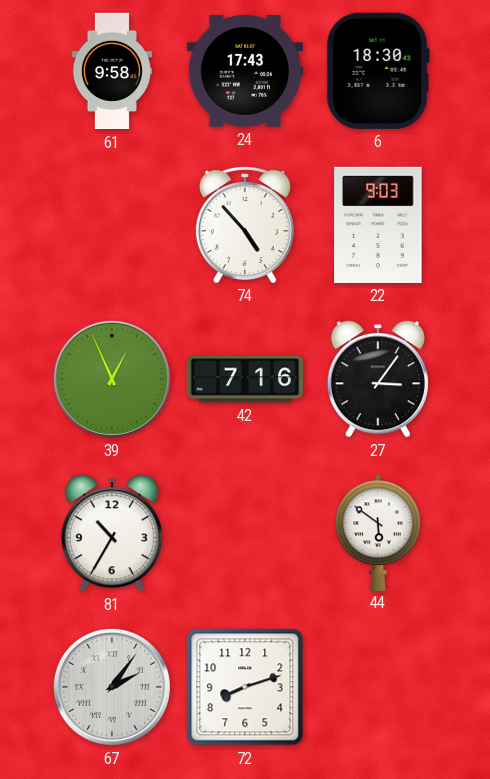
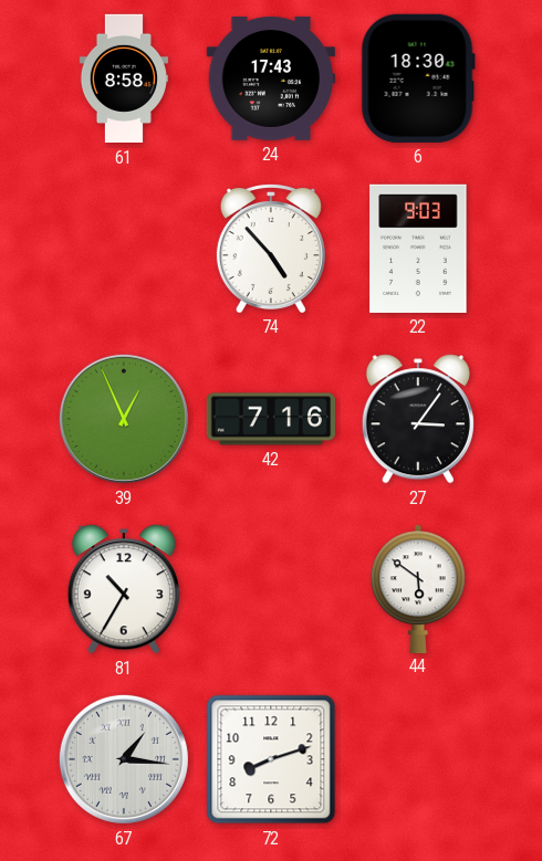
61: 9:58 -> 8:58
67: 2:06 -> 1:16
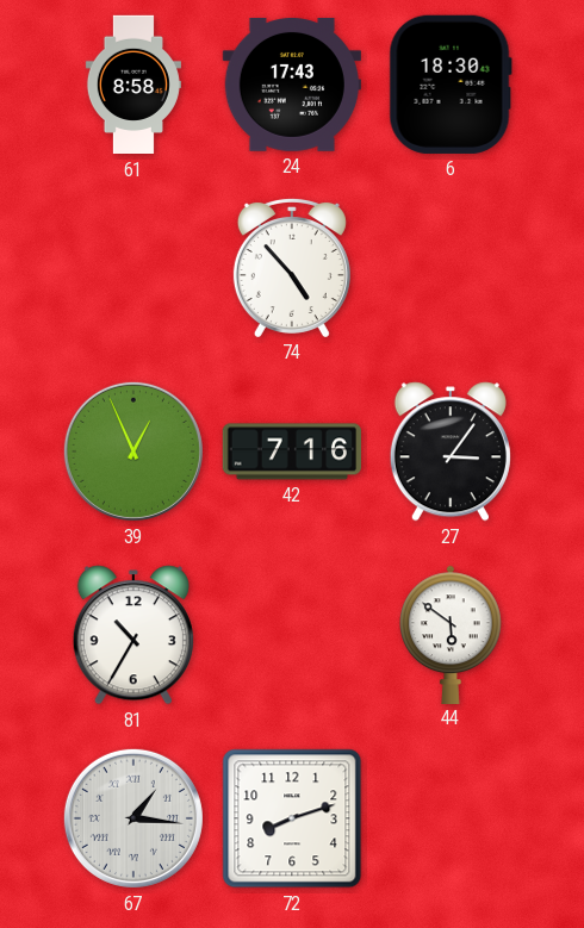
22: 9:03 -> none
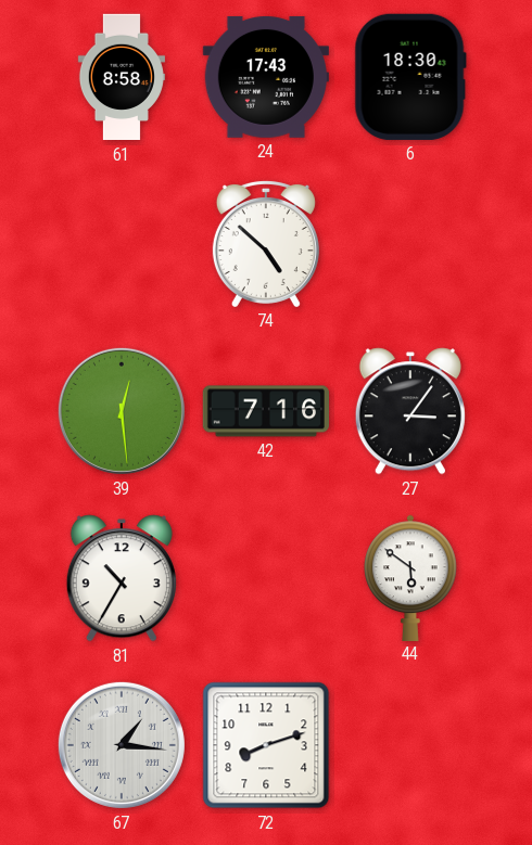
74: 4:53 -> 4:52
39: 12:56 -> 12:29
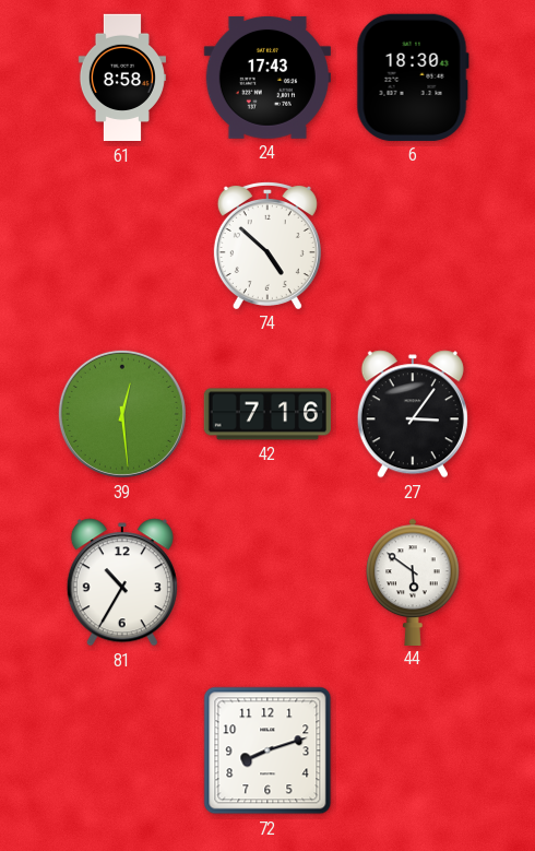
67: 1:16 -> none
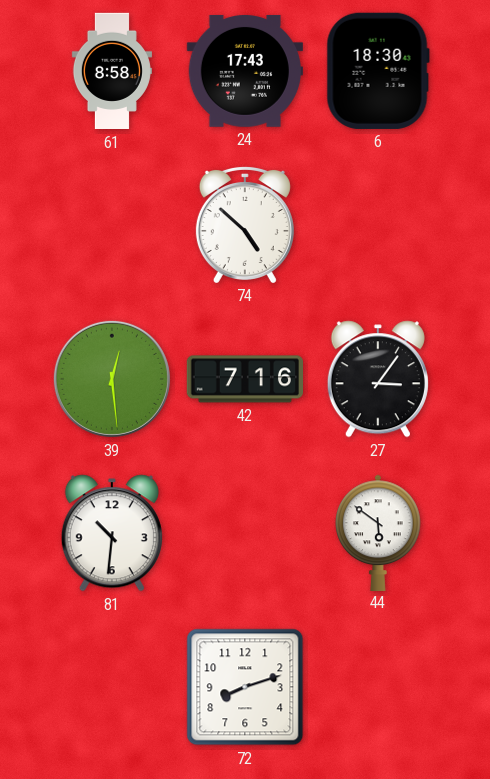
81: 10:35 -> 10:31
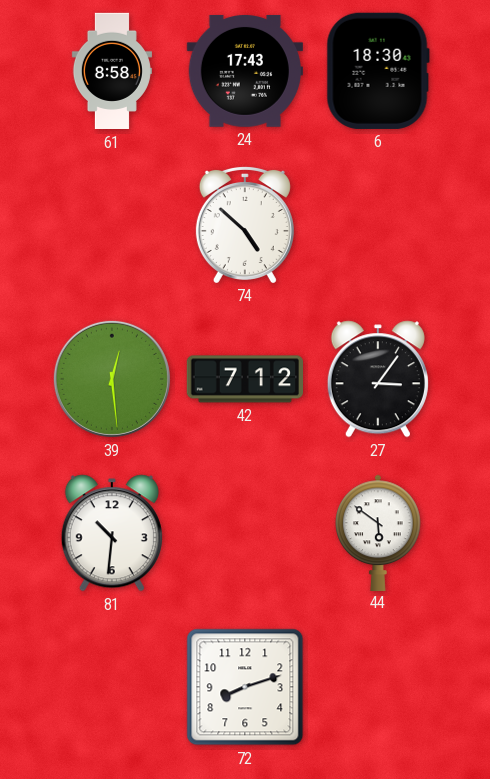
42: 7:16 -> 7:12
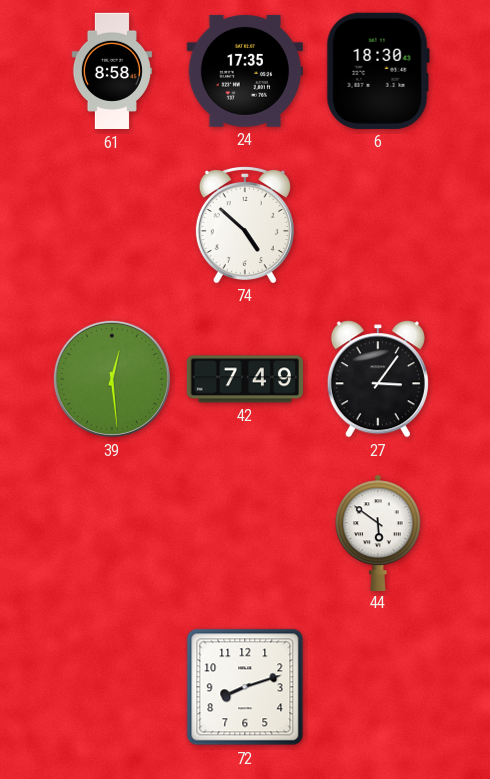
24: 17:43 -> 17:35
42: 7:12 -> 7:49
81: 10:31 -> none
